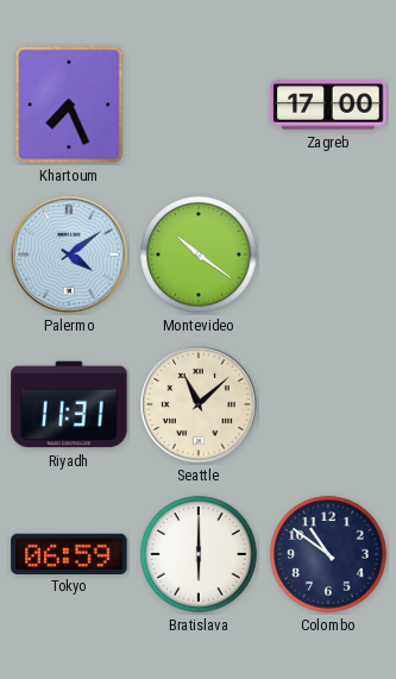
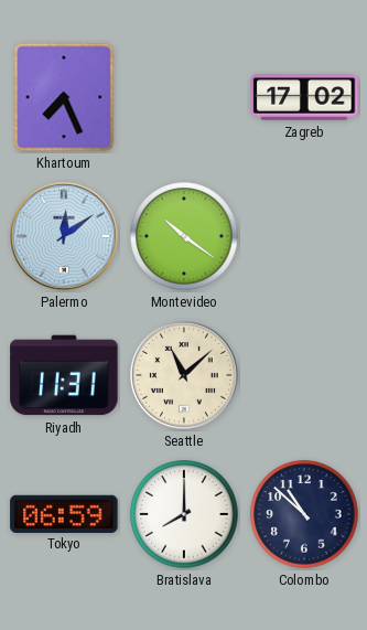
Zagreb: 17:00 -> 17:02
Palermo: 4:09 -> 12:09
Bratislava: 6:00 -> 8:00
Colombo: 10:51 -> 10:52
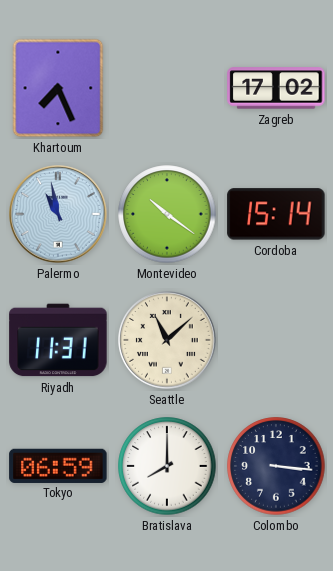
Palermo: 12:09 -> 10:58
Cordoba: none -> 15:14
Colombo: 10:52 -> 3:16
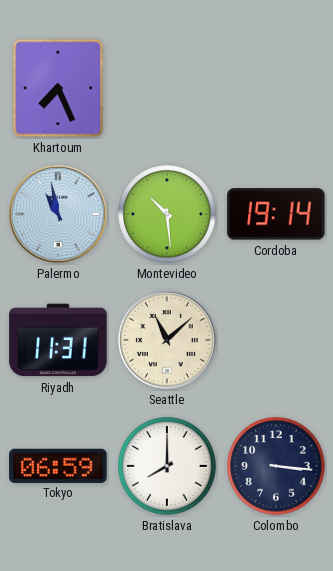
Zagreb: 17:02 -> none
Montevideo: 10:21 -> 10:29
Cordoba: 15:14 -> 19:14
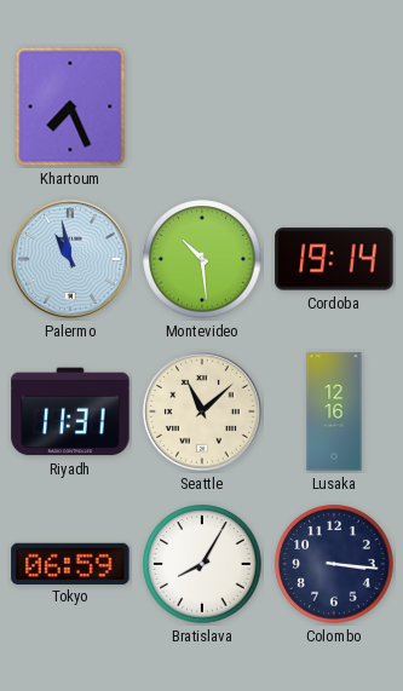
Lusaka: none -> 12:16
Bratislava: 8:00 -> 8:05
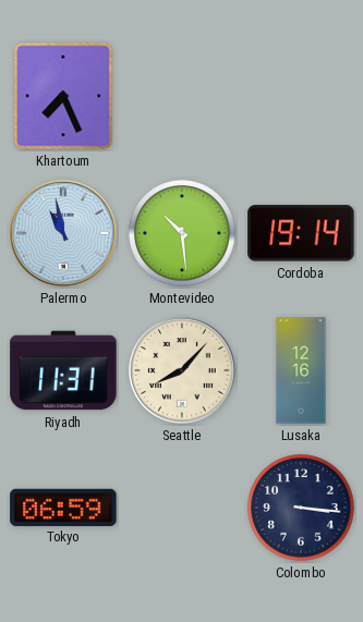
Seattle: 11:08 -> 8:07
Bratislava: 8:05 -> none
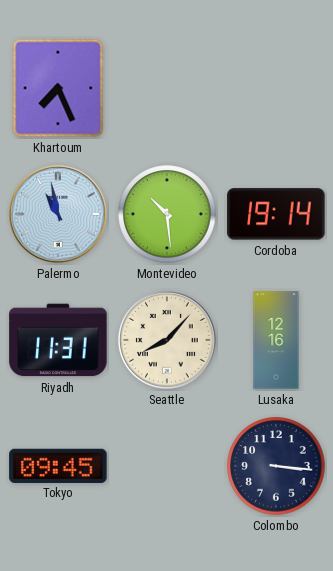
Tokyo: 06:59 -> 09:45
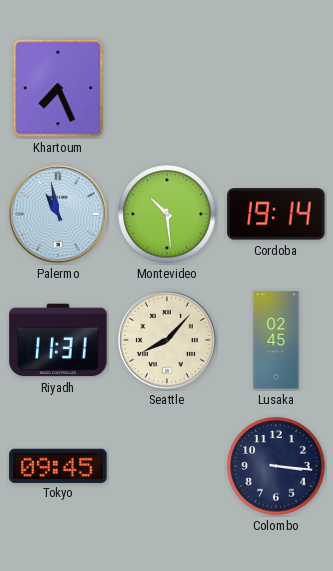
Lusaka: 12:16 -> 02:45
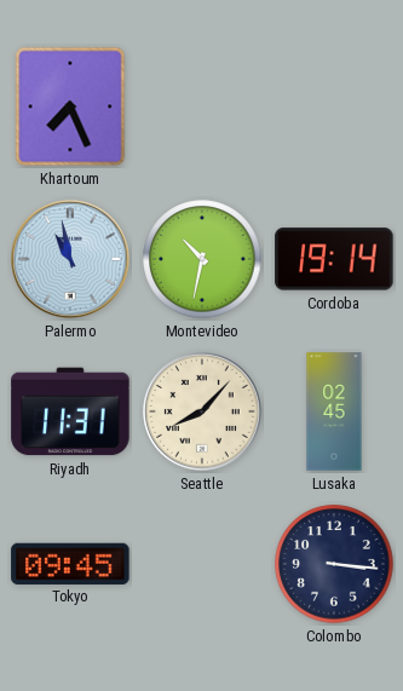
Montevideo: 10:29 -> 10:32
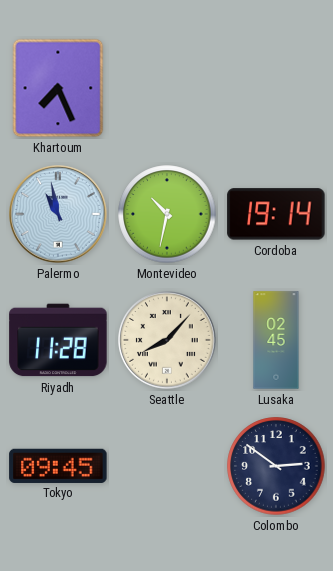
Riyadh: 11:31 -> 11:28
Colombo: 3:16 -> 2:51
